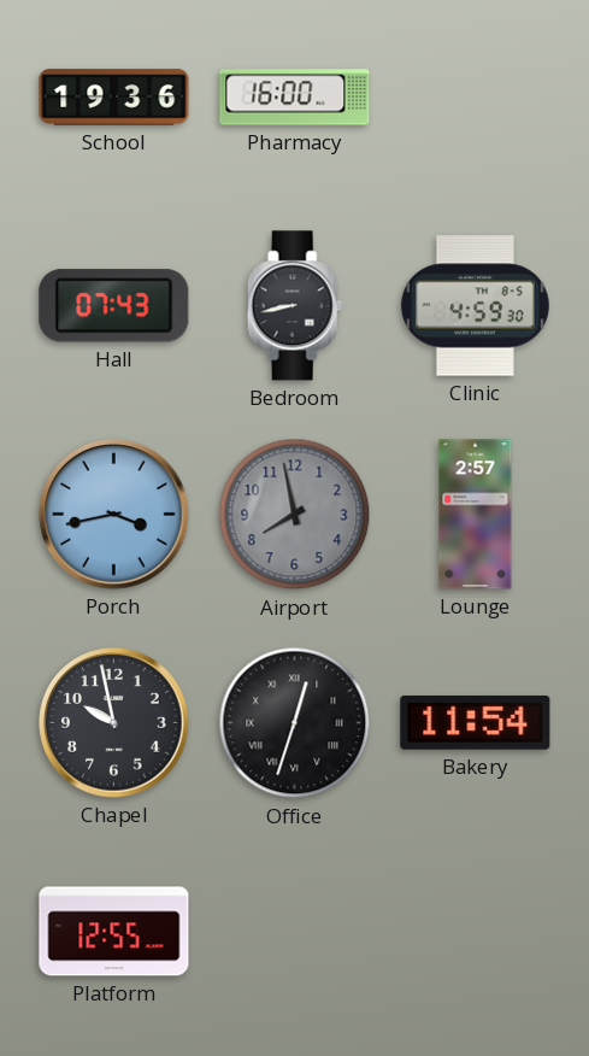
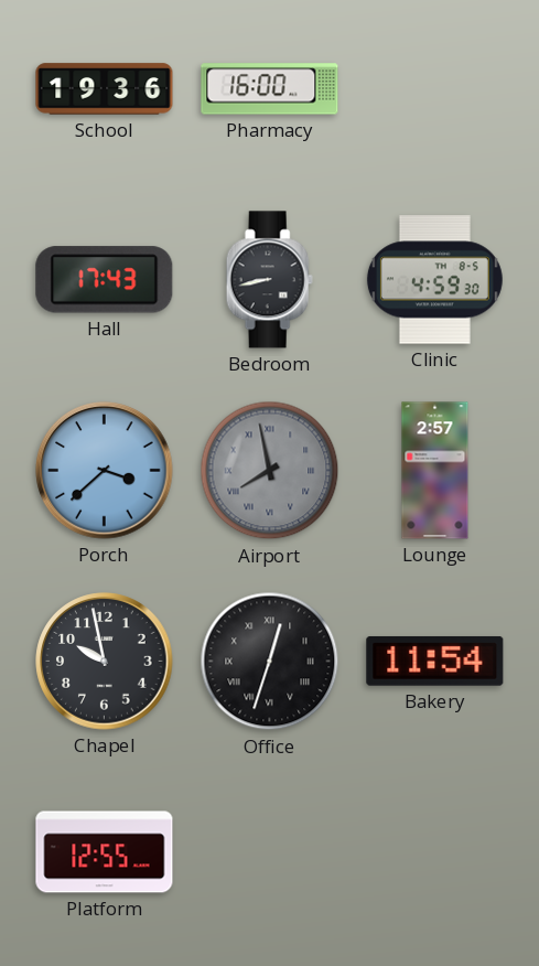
Hall: 07:43 -> 17:43
Porch: 3:43 -> 3:38
Airport numerals: Arabic -> Roman
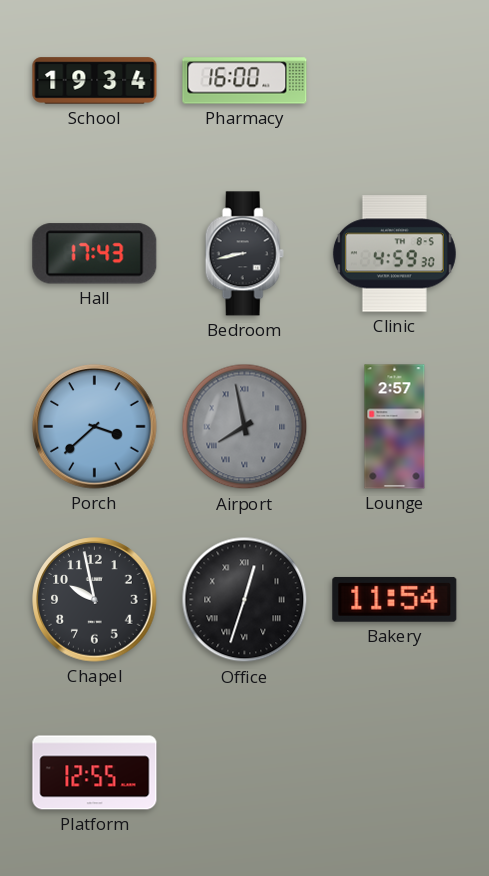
School: 19:36 -> 19:34
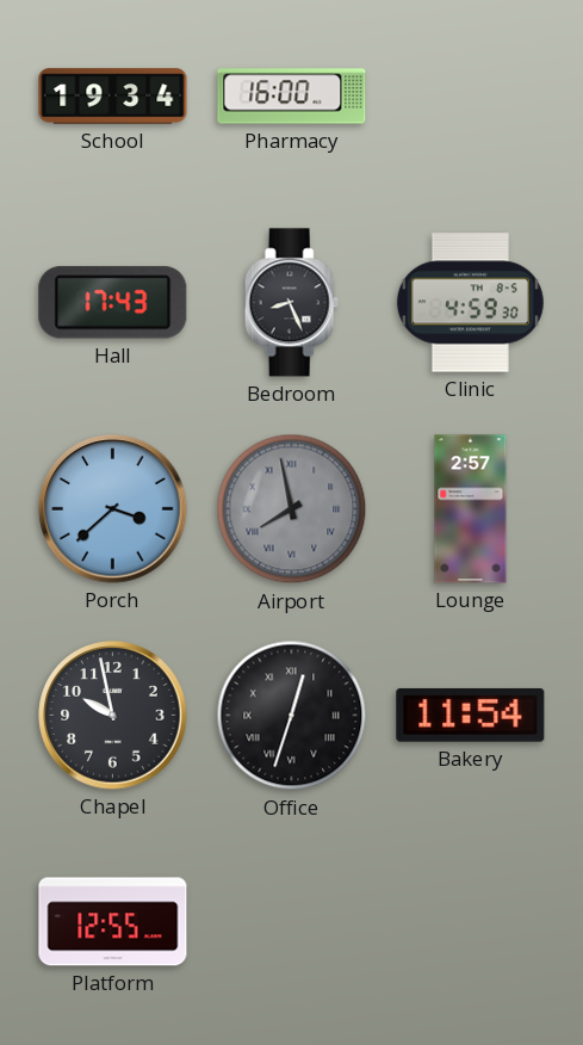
Bedroom: 8:43 -> 8:26
